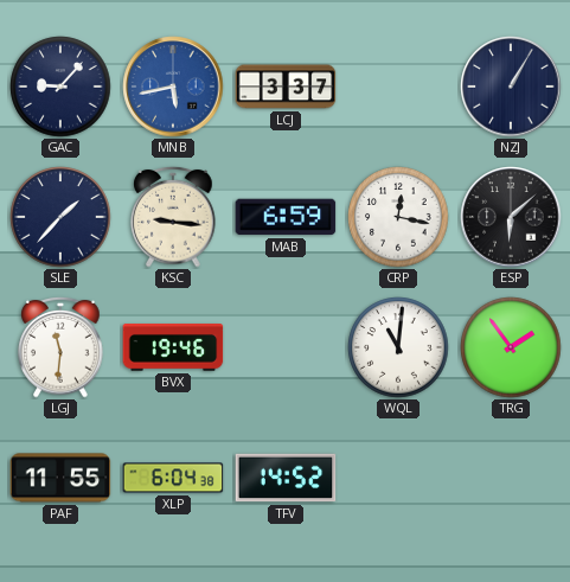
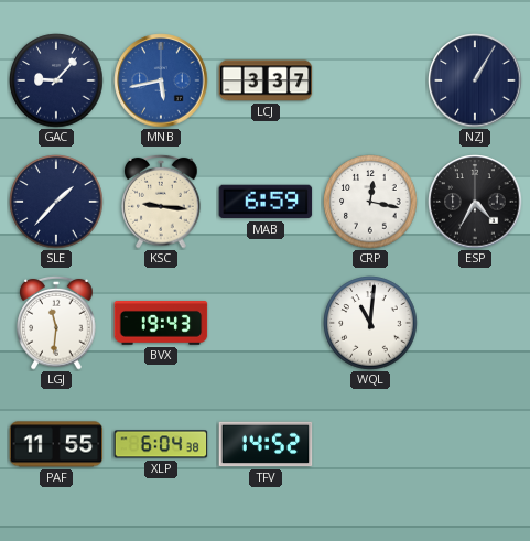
ESP: 6:08 -> 4:35
BVX: 19:46 -> 19:43
TRG: 1:54 -> none
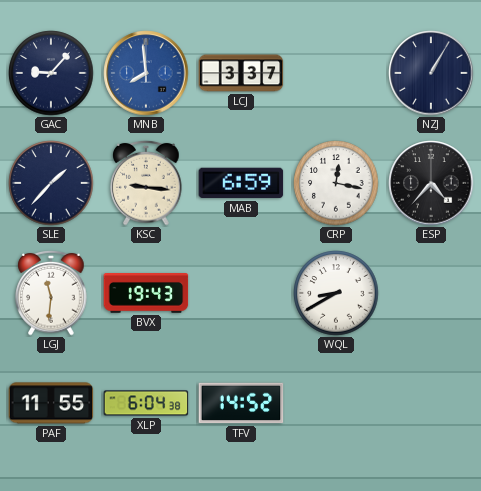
MNB: 5:43 -> 7:59
ESP: 4:35 -> 4:37
WQL: 11:01 -> 8:40
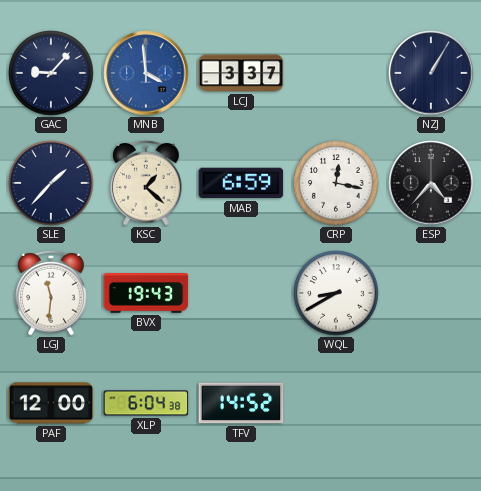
MNB: 7:59 -> 3:59
KSC: 9:16 -> 1:22
PAF: 11:55 -> 12:00
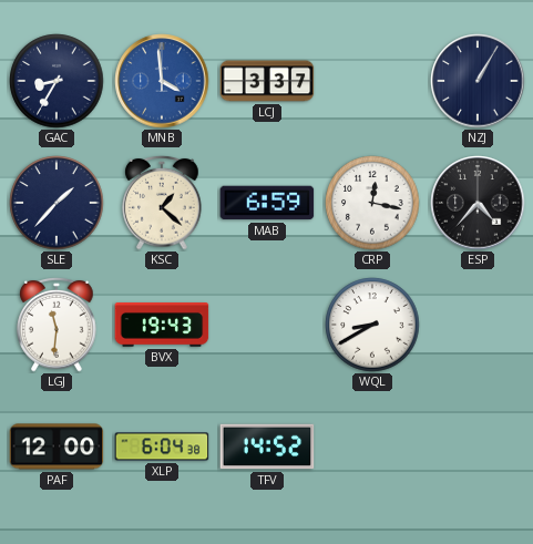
GAC: 9:07 -> 8:35
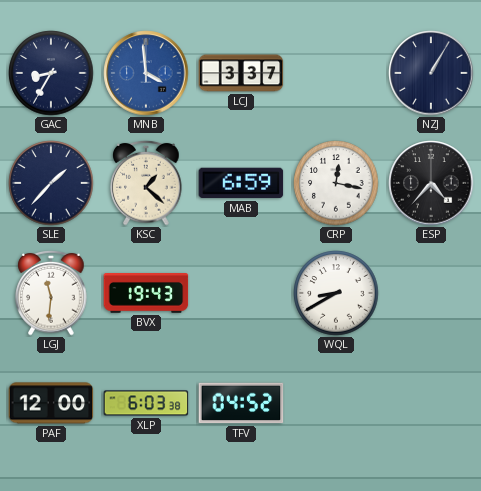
XLP: 6:04 -> 6:03
TFV: 14:52 -> 04:52
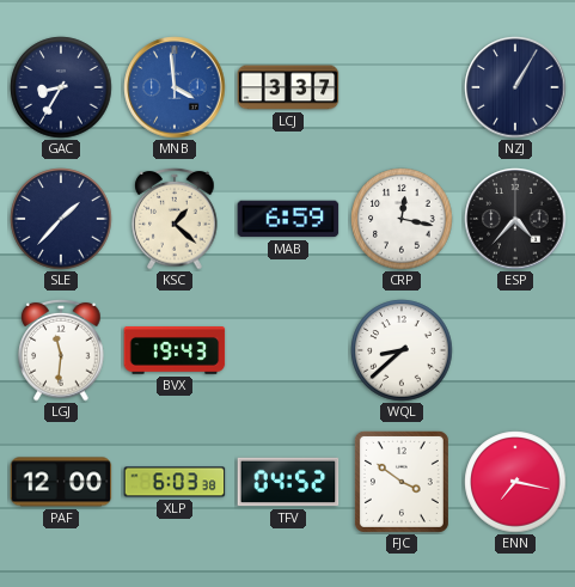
WQL: 8:40 -> 8:38
FJC: none -> 3:51
ENN: none -> 7:17
